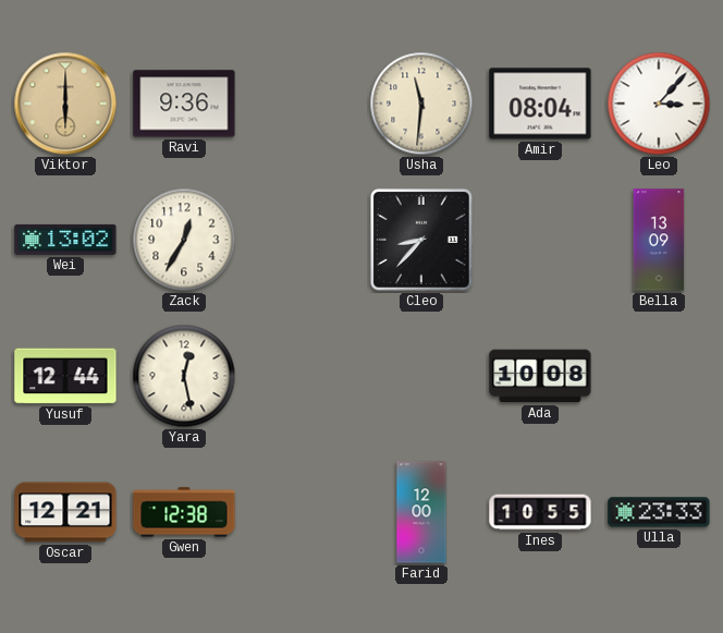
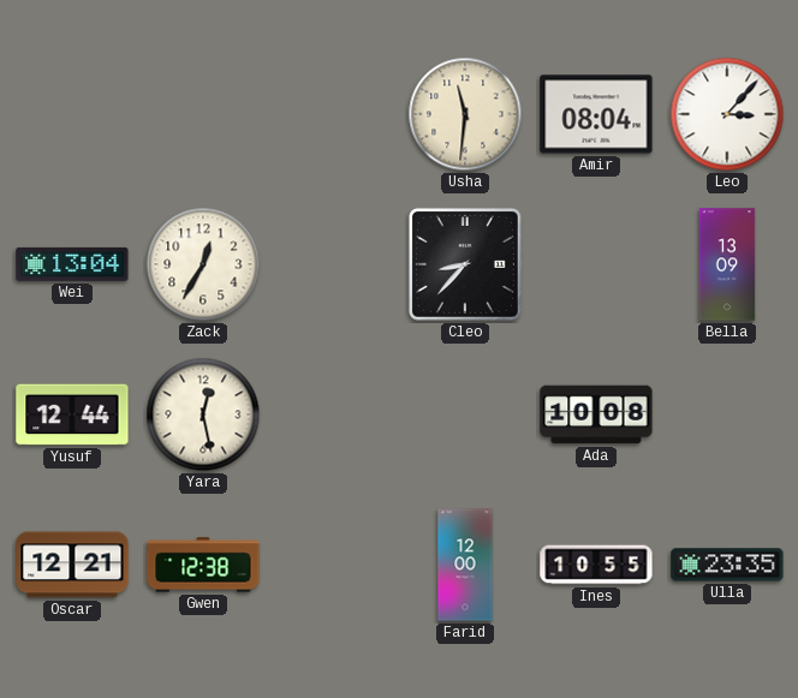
Viktor: 6:00 -> none
Ravi: 9:36 -> none
Wei: 13:02 -> 13:04
Ulla: 23:33 -> 23:35
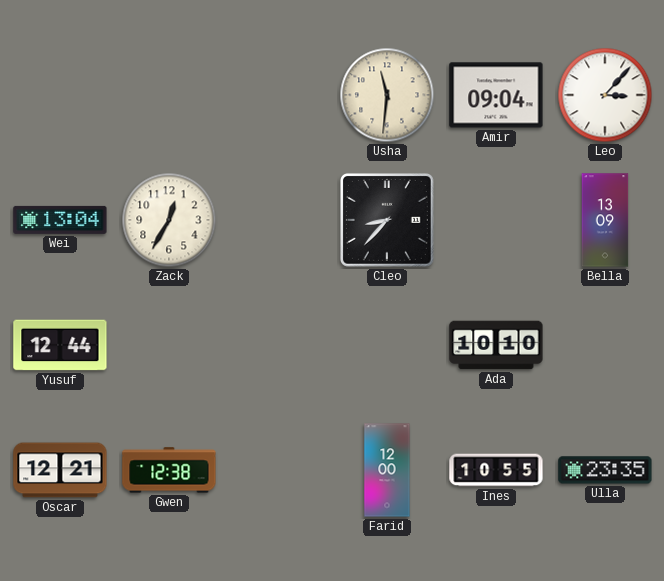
Amir: 08:04 -> 09:04
Yara: 12:28 -> none
Ada: 10:08 -> 10:10
